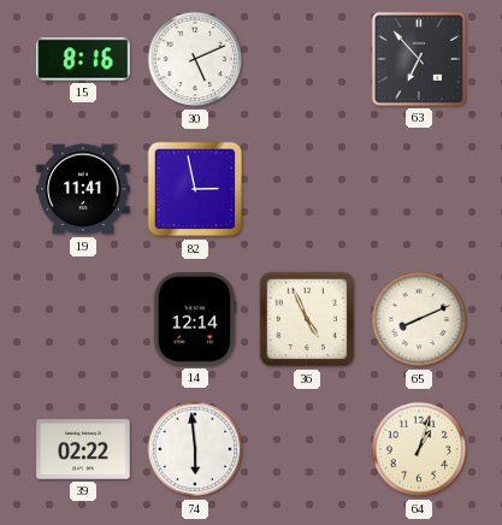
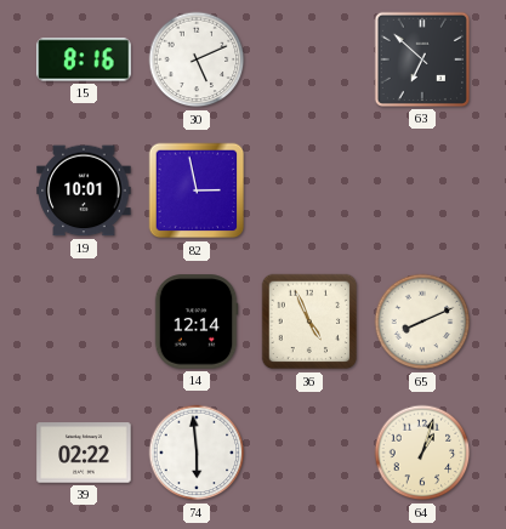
63: 6:53 -> 6:52
19: 11:41 -> 10:01
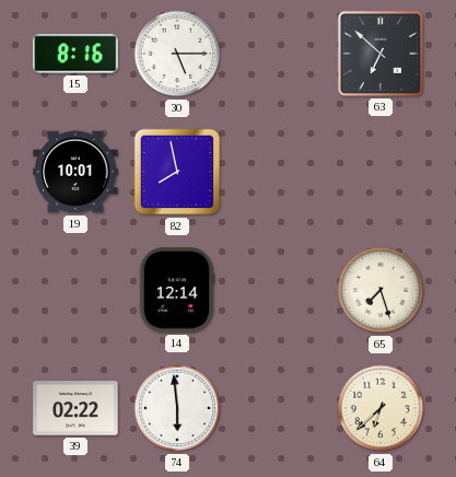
30: 5:11 -> 5:15
82: 2:58 -> 7:58
36: 4:56 -> none
65: 8:11 -> 7:27
64: 1:03 -> 6:38
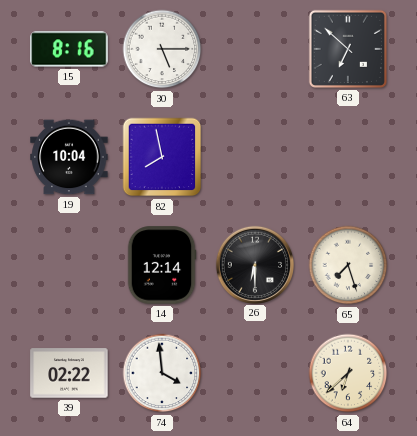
19: 10:01 -> 10:04
26: none -> 6:30
74: 5:59 -> 3:59
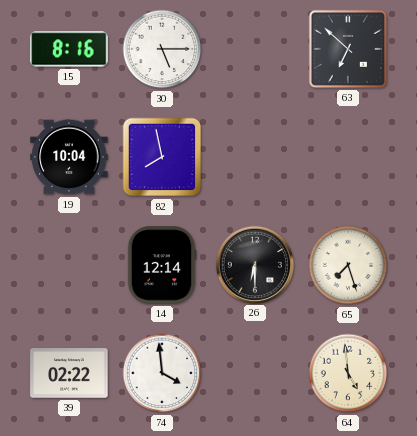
64: 6:38 -> 4:59
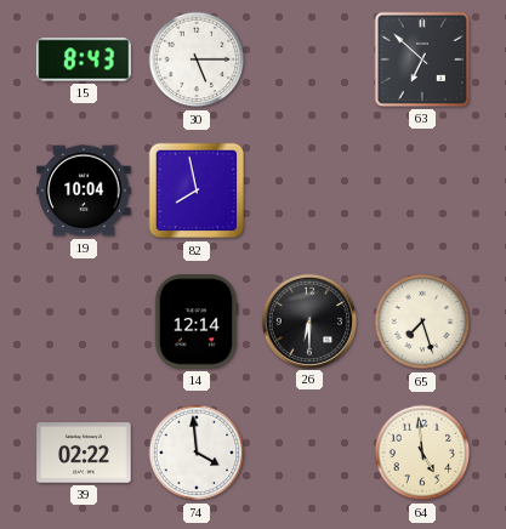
15: 8:16 -> 8:43
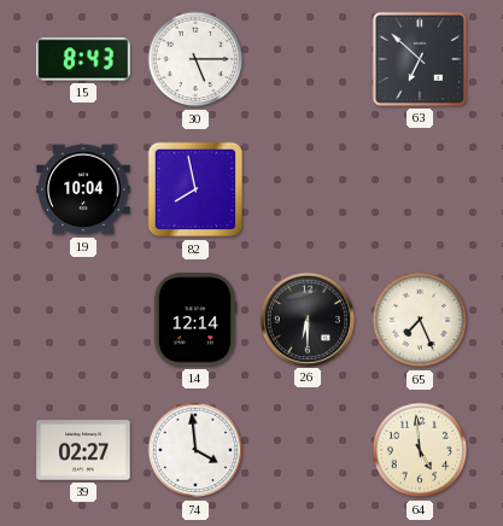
65: 7:27 -> 7:26
39: 02:22 -> 02:27
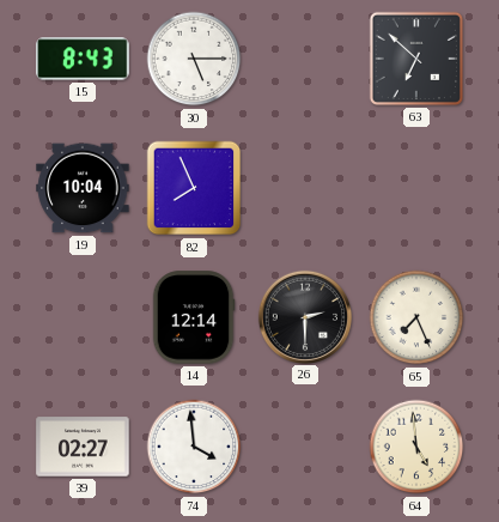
82: 7:58 -> 7:56
26: 6:30 -> 2:30
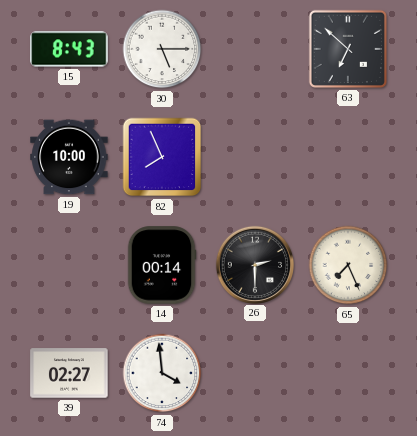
19: 10:04 -> 10:00
14: 12:14 -> 00:14
64: 4:59 -> none
